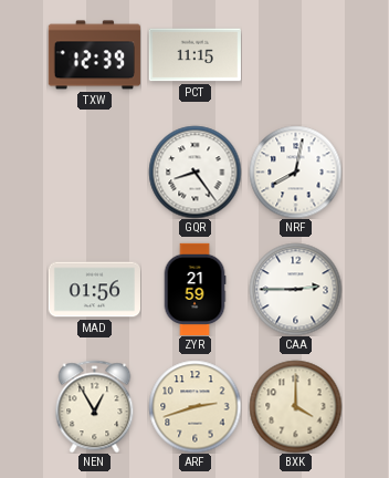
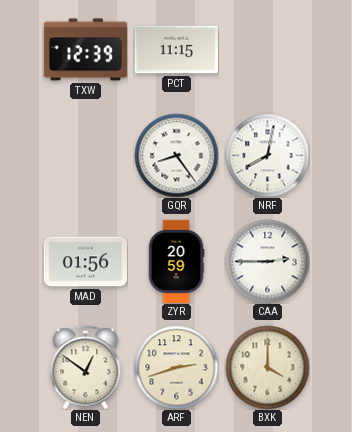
ZYR: 21:59 -> 20:59
NEN: 12:55 -> 12:51
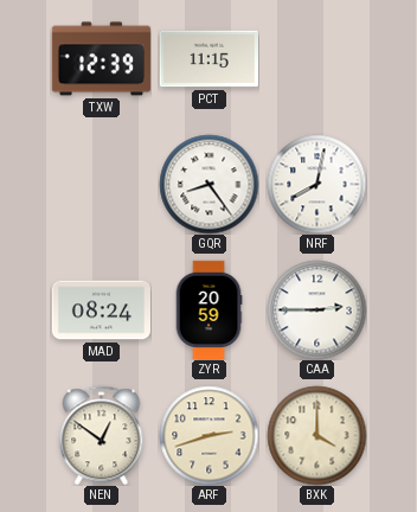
MAD: 01:56 -> 08:24
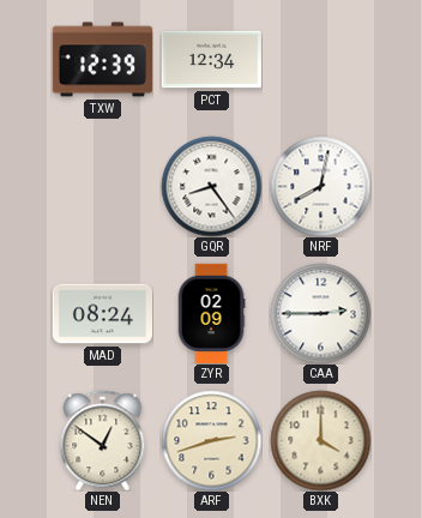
PCT: 11:15 -> 12:34
ZYR: 20:59 -> 02:09
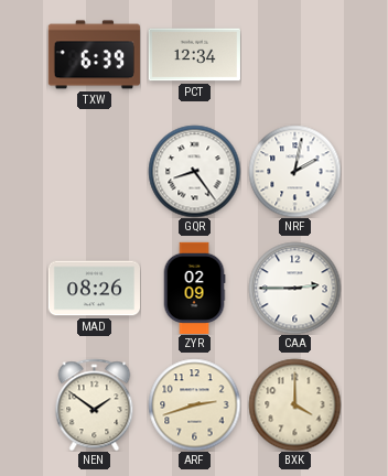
TXW: 12:39 -> 6:39
NRF: 8:02 -> 2:02
MAD: 08:24 -> 08:26
NEN: 12:51 -> 1:51
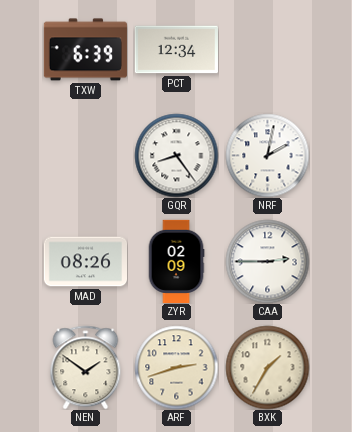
BXK: 4:00 -> 1:35
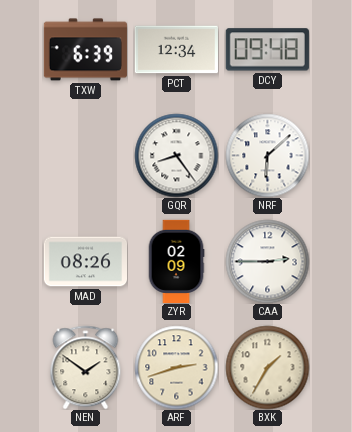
DCY: none -> 09:48
NRF: 2:02 -> 6:08
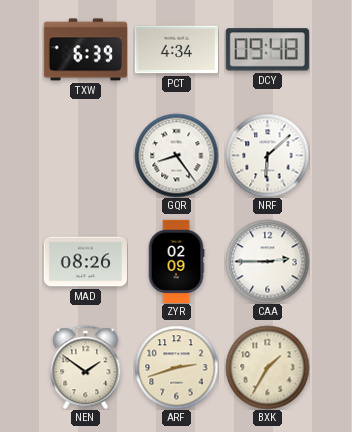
PCT: 12:34 -> 4:34
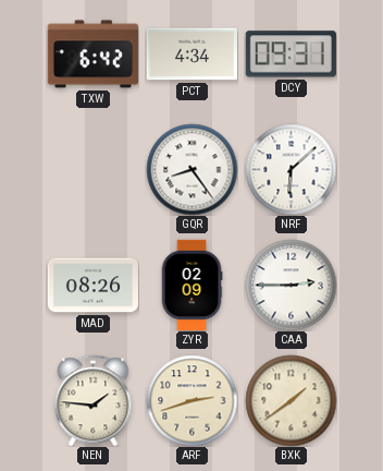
TXW: 6:39 -> 6:42
DCY: 09:48 -> 09:31
NEN: 1:51 -> 1:46
BXK: 1:35 -> 1:39
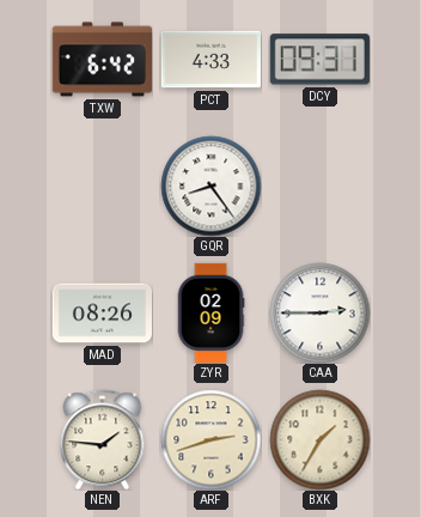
PCT: 4:34 -> 4:33
NRF: 6:08 -> none
BXK: 1:39 -> 1:35
